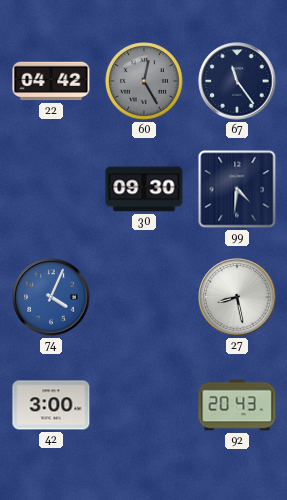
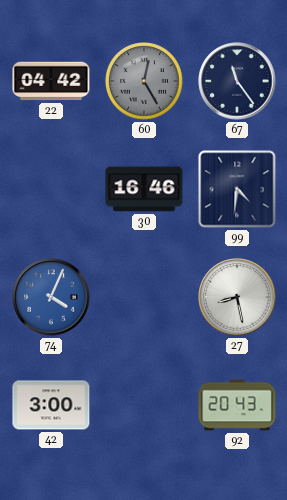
30: 09:30 -> 16:46
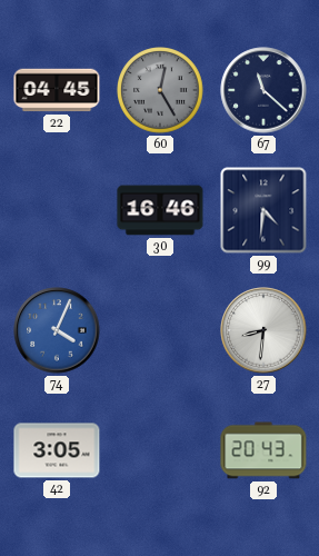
22: 04:42 -> 04:45
67: 11:24 -> 11:22
27: 8:28 -> 8:31
42: 3:00 -> 3:05
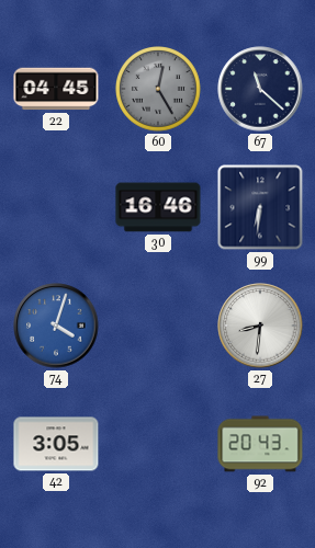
99: 4:31 -> 6:31
74: 4:04 -> 4:03
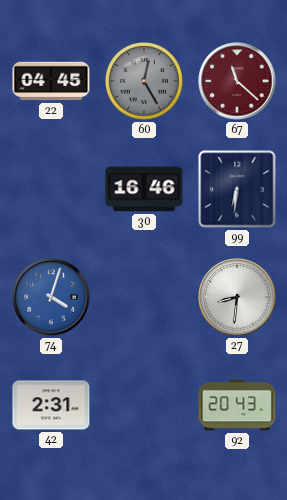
67 dial: navy -> burgundy
42: 3:05 -> 2:31
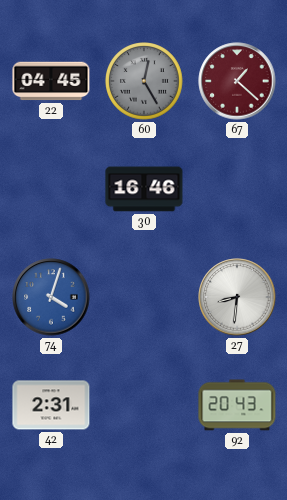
67: 11:22 -> 1:22
99: 6:31 -> none
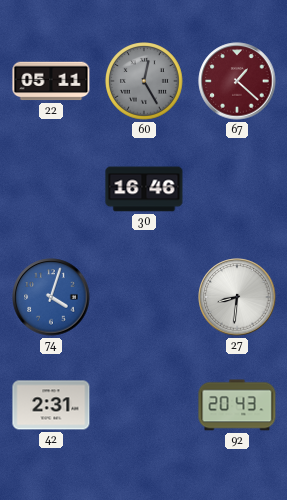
22: 04:45 -> 05:11
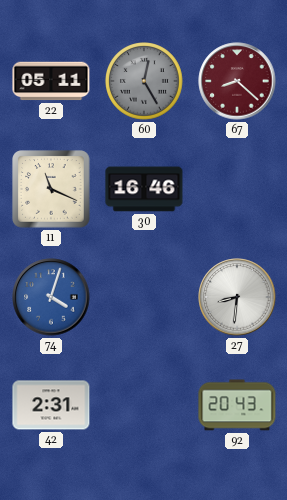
67: 1:22 -> 8:22
11: none -> 11:19
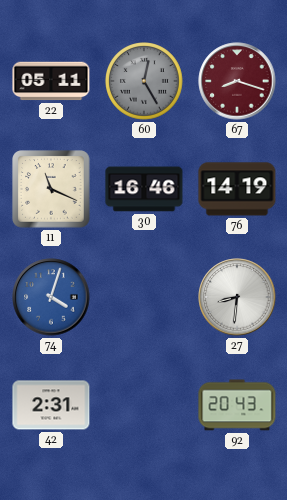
67: 8:22 -> 8:18
76: none -> 14:19
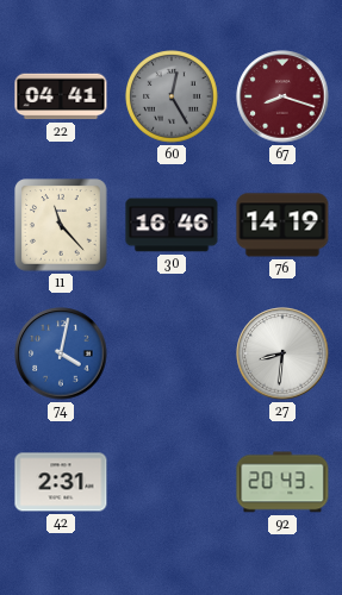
22: 05:11 -> 04:41
11: 11:19 -> 11:23
74: 4:03 -> 4:02
